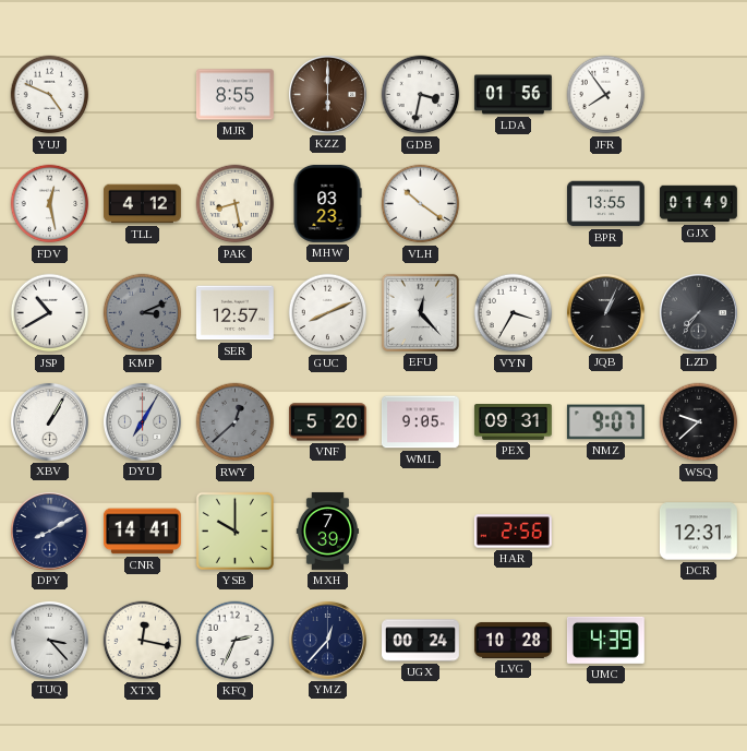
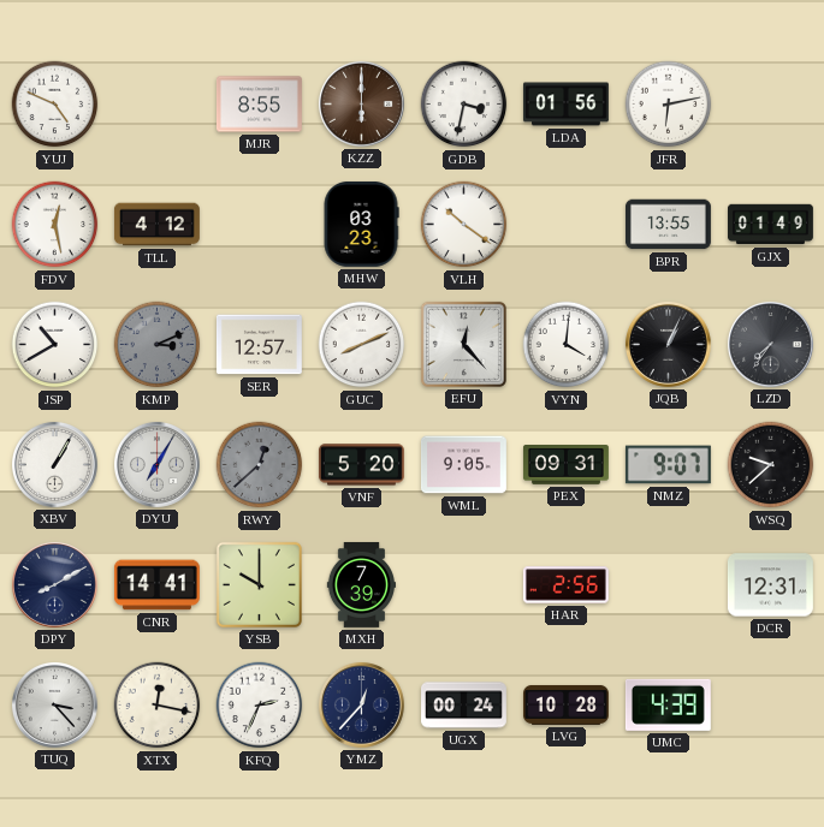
JFR: 7:54 -> 6:13
PAK: 8:28 -> none
VYN: 3:35 -> 4:01
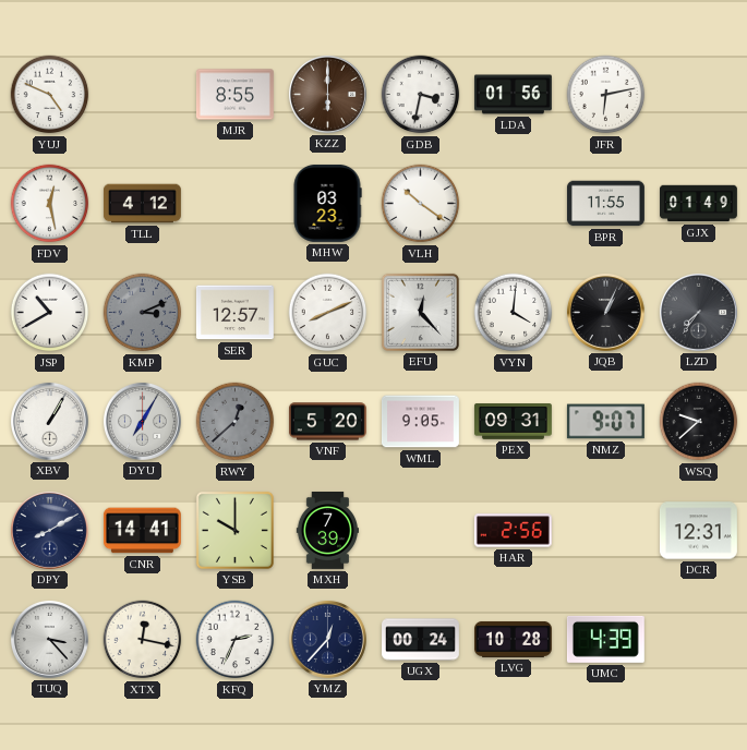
BPR: 13:55 -> 11:55
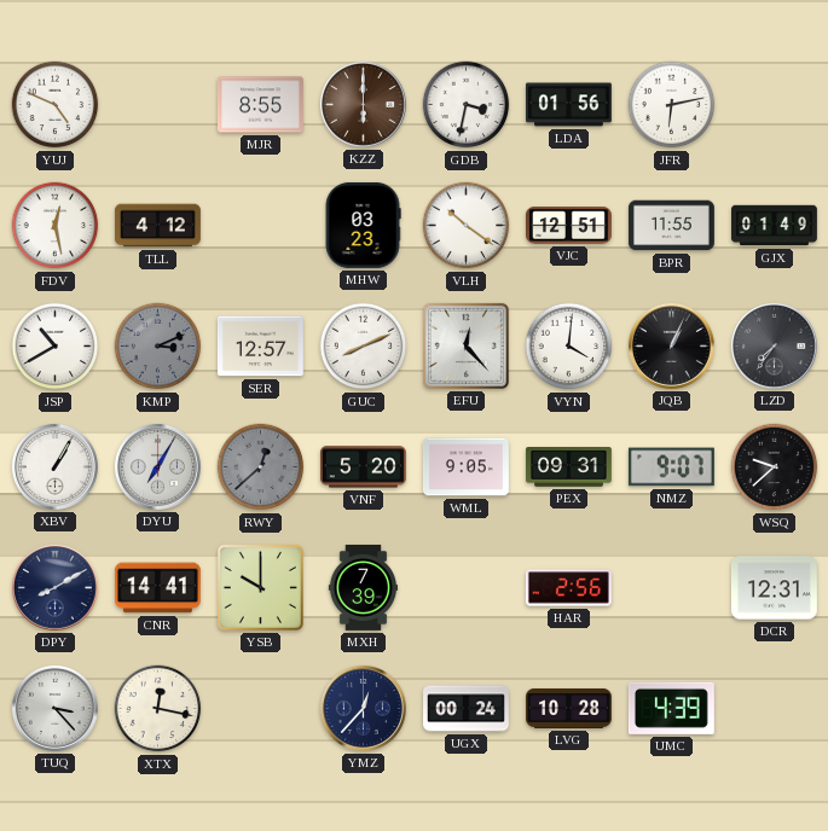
VJC: none -> 12:51
KFQ: 2:34 -> none
